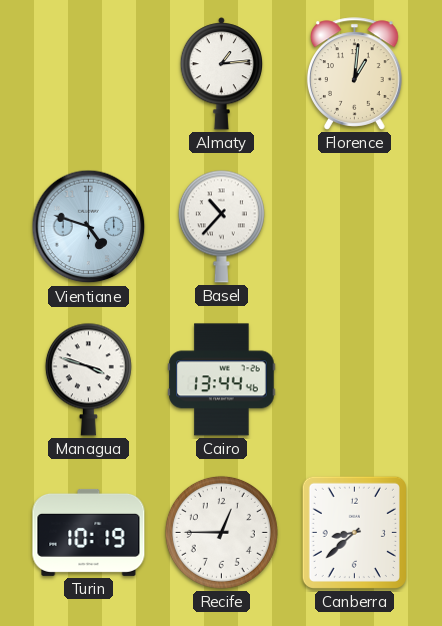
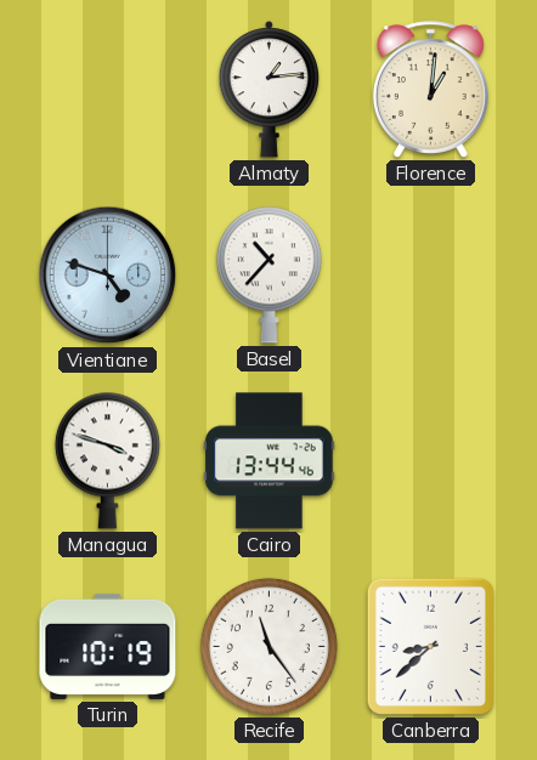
Recife: 12:45 -> 11:24
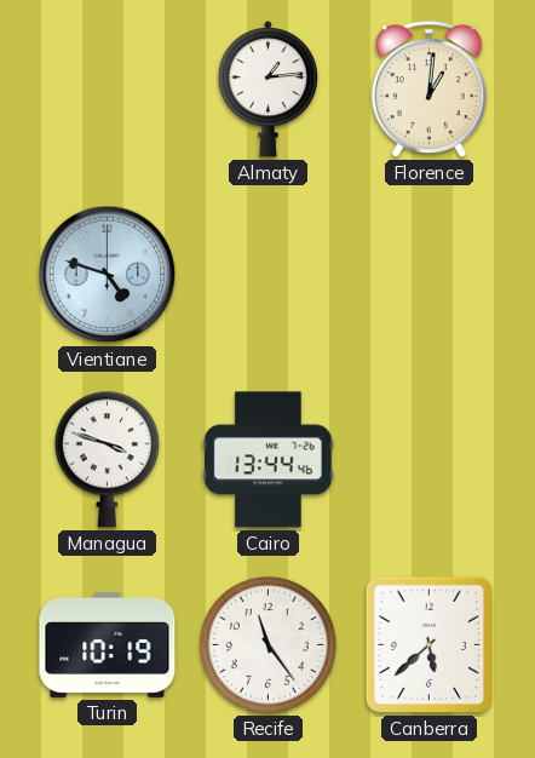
Basel: 10:37 -> none
Canberra: 8:38 -> 5:38
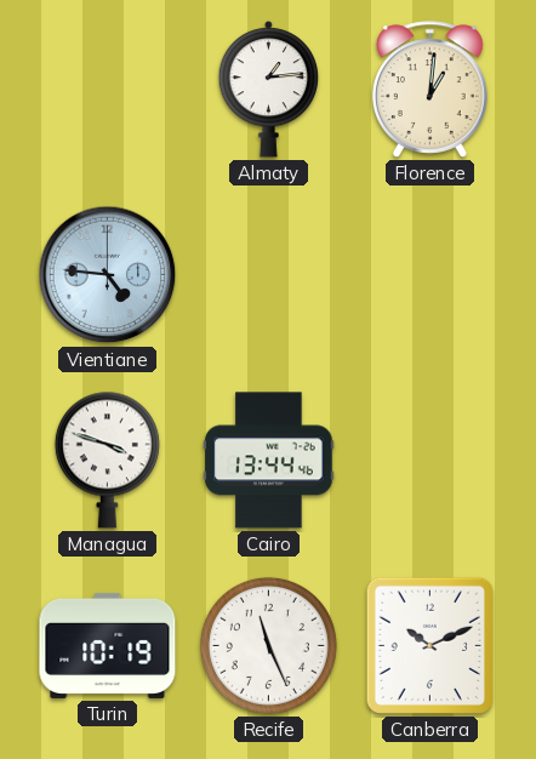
Vientiane: 4:48 -> 4:46
Recife: 11:24 -> 11:26
Canberra: 5:38 -> 10:11
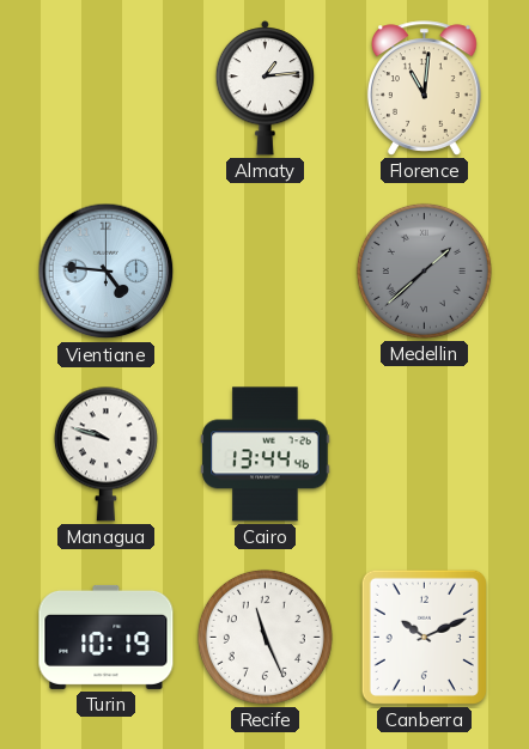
Florence: 1:01 -> 11:01
Medellin: none -> 1:38
Managua: 3:48 -> 9:48
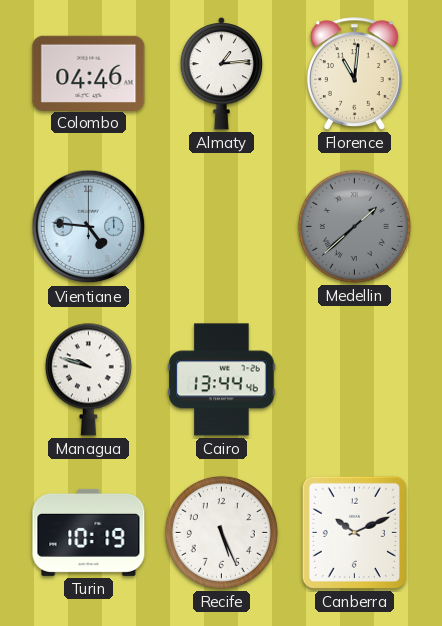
Colombo: none -> 04:46
Recife: 11:26 -> 5:26
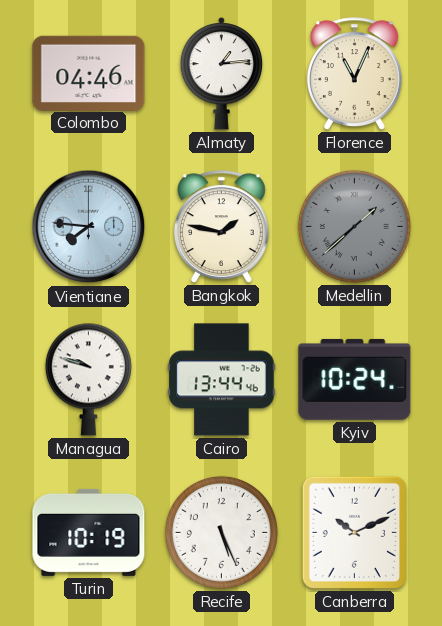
Florence: 11:01 -> 11:04
Vientiane: 4:46 -> 7:46
Bangkok: none -> 1:47
Kyiv: none -> 10:24
